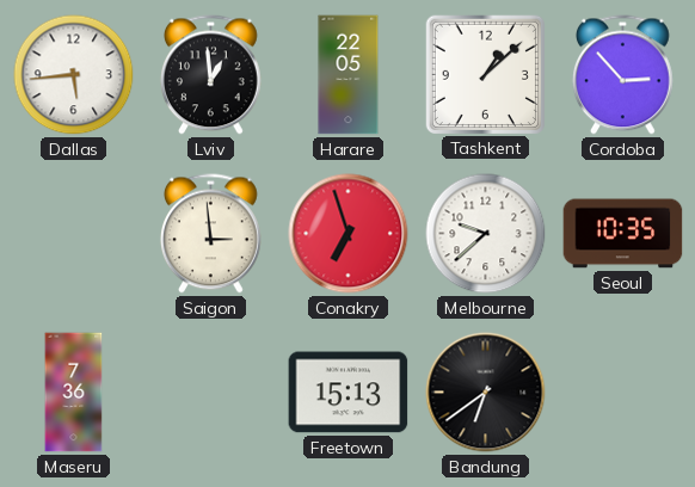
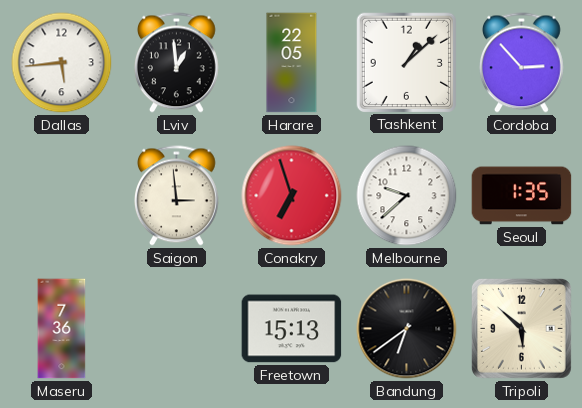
Seoul: 10:35 -> 1:35
Tripoli: none -> 5:52
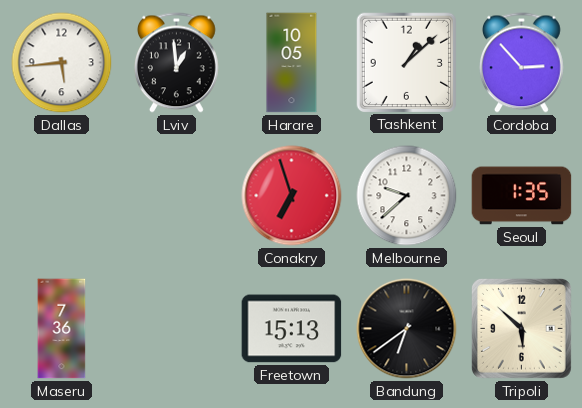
Harare: 22:05 -> 10:05
Saigon: 2:59 -> none
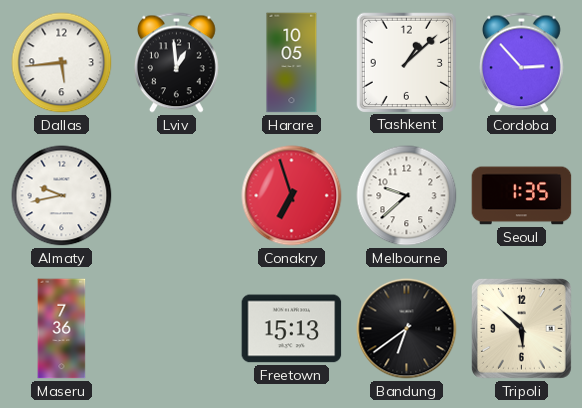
Almaty: none -> 9:43
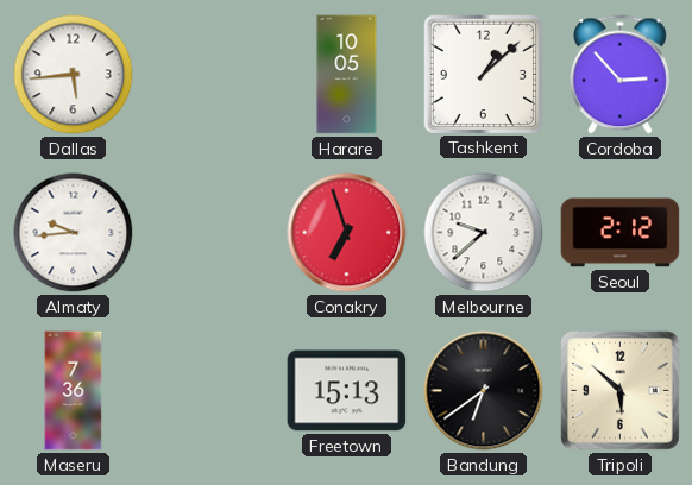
Lviv: 12:59 -> none
Almaty: 9:43 -> 9:44
Seoul: 1:35 -> 2:12
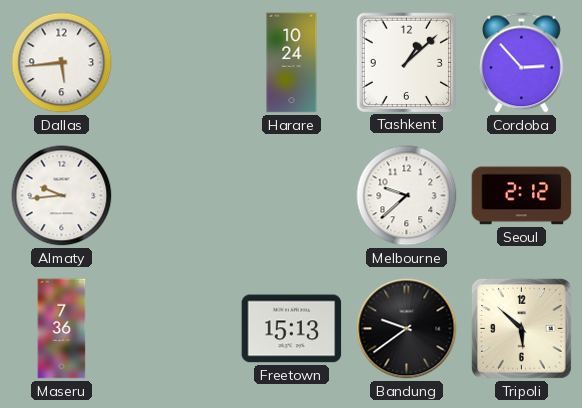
Harare: 10:05 -> 10:24
Conakry: 6:57 -> none
Bandung: 6:39 -> 9:39
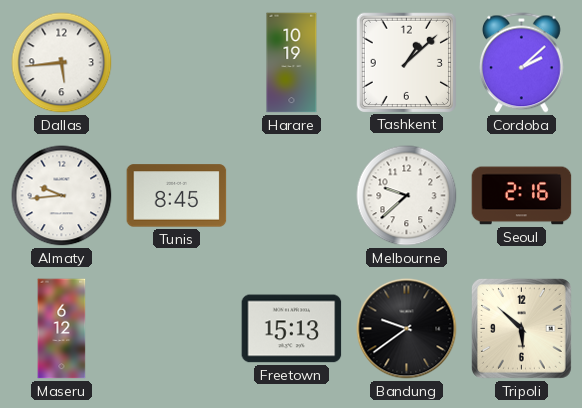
Harare: 10:24 -> 10:19
Cordoba: 2:53 -> 2:08
Tunis: none -> 8:45
Seoul: 2:12 -> 2:16
Maseru: 7:36 -> 6:12
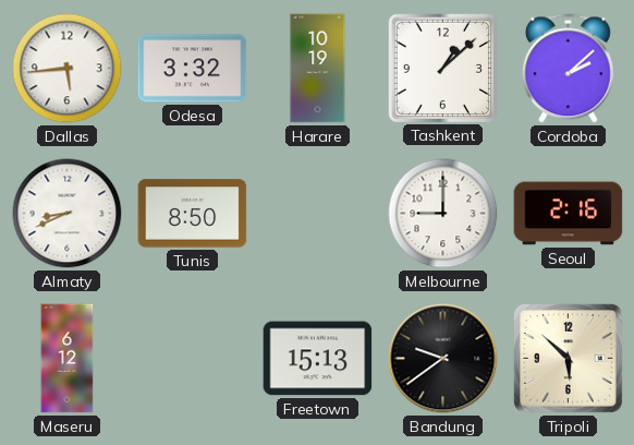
Odesa: none -> 3:32
Almaty: 9:44 -> 8:41
Tunis: 8:45 -> 8:50
Melbourne: 9:38 -> 9:00
